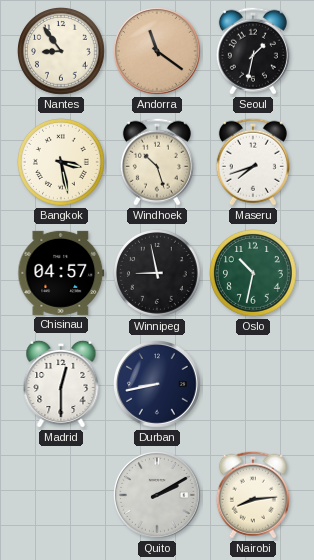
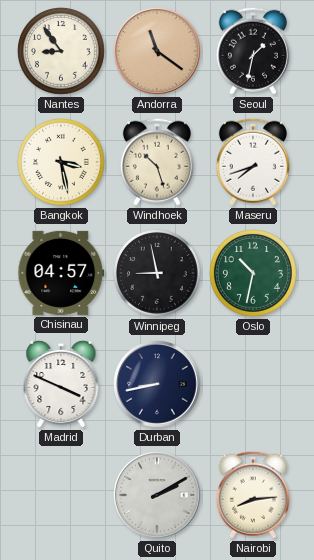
Madrid: 12:30 -> 3:49
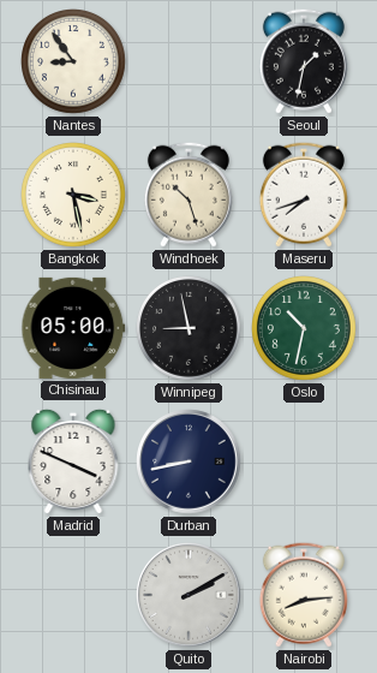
Andorra: 11:21 -> none
Chisinau: 04:57 -> 05:00
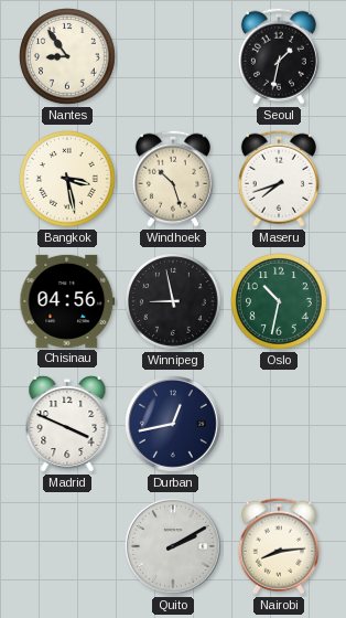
Chisinau: 05:00 -> 04:56
Durban: 8:43 -> 12:43
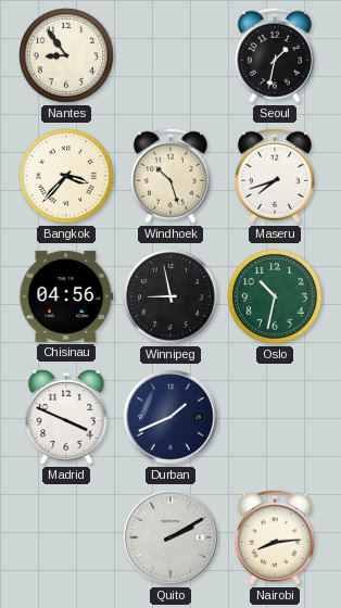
Bangkok: 3:28 -> 3:37
Durban: 12:43 -> 1:41
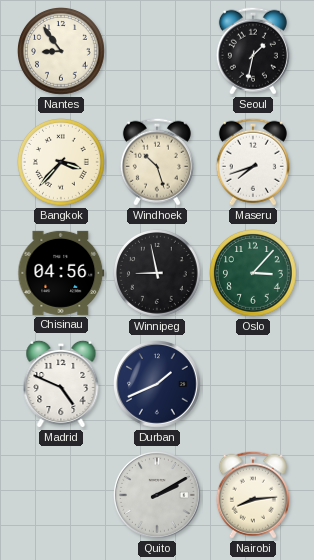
Oslo: 10:32 -> 3:07
Madrid: 3:49 -> 4:49
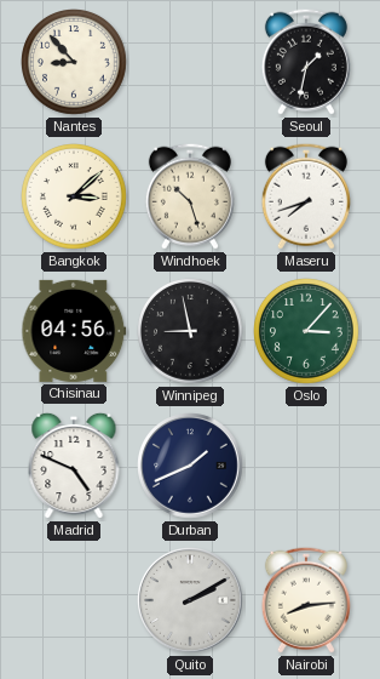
Nantes: 8:54 -> 8:53
Bangkok: 3:37 -> 3:08
